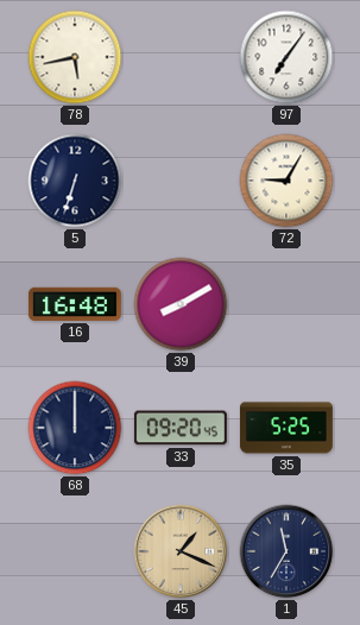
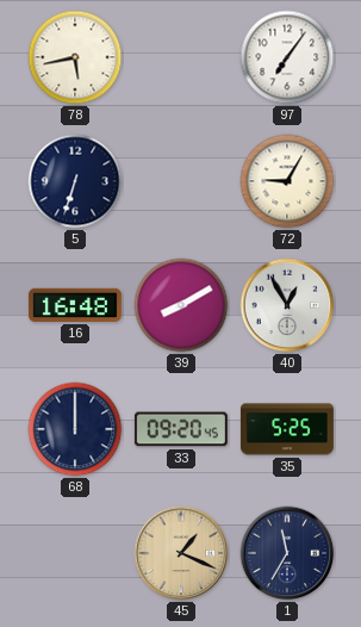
40: none -> 12:55
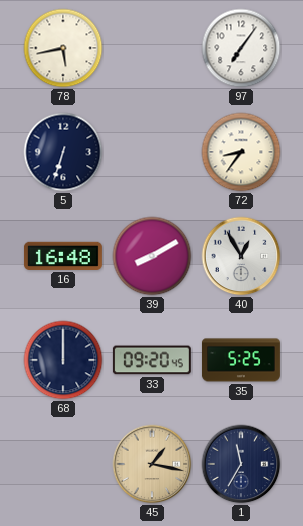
72: 9:05 -> 8:36
45: 1:19 -> 1:17
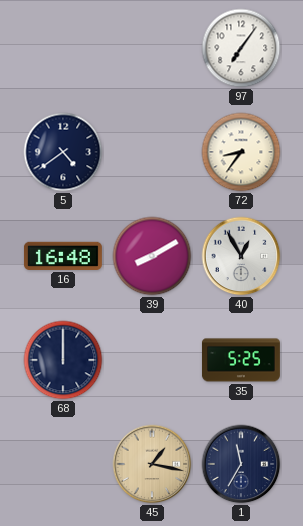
78: 5:43 -> none
5: 6:33 -> 4:39
33: 09:20 -> none
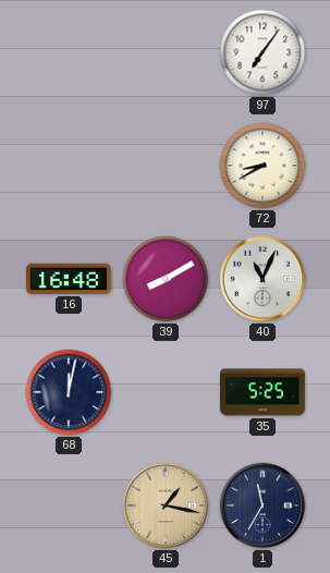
5: 4:39 -> none
72: 8:36 -> 8:40
40: 12:55 -> 11:04
68: 12:00 -> 12:02
